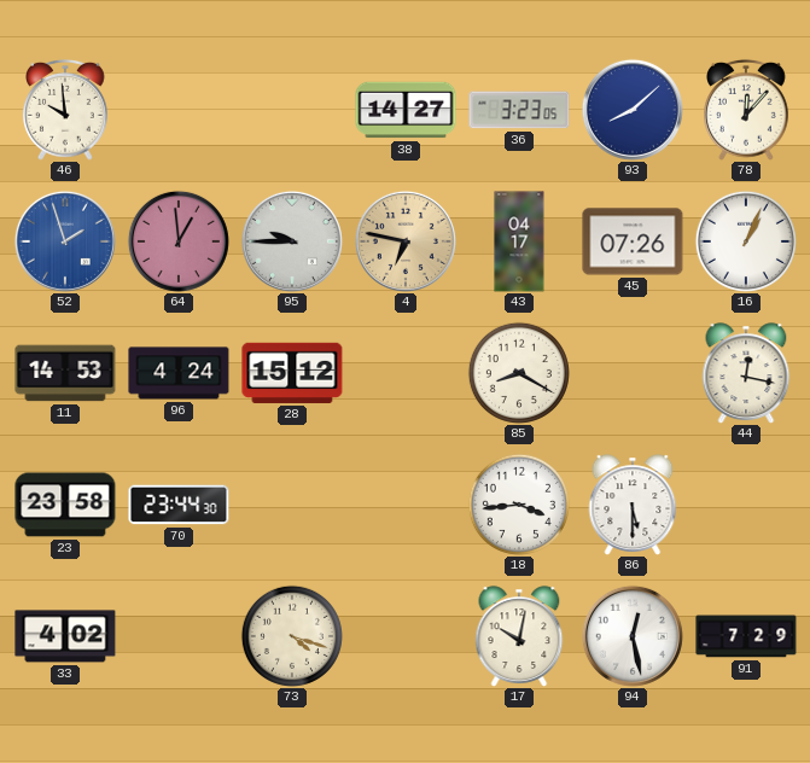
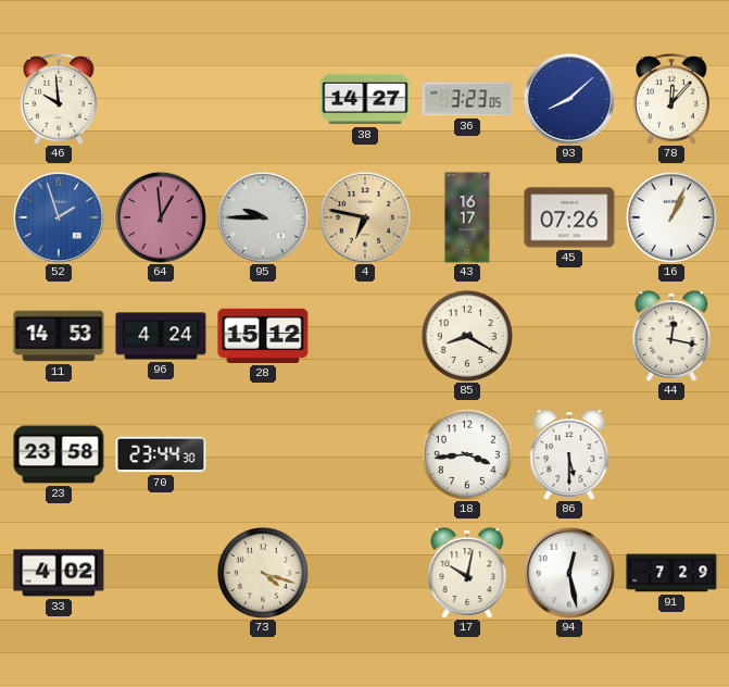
43: 04:17 -> 16:17
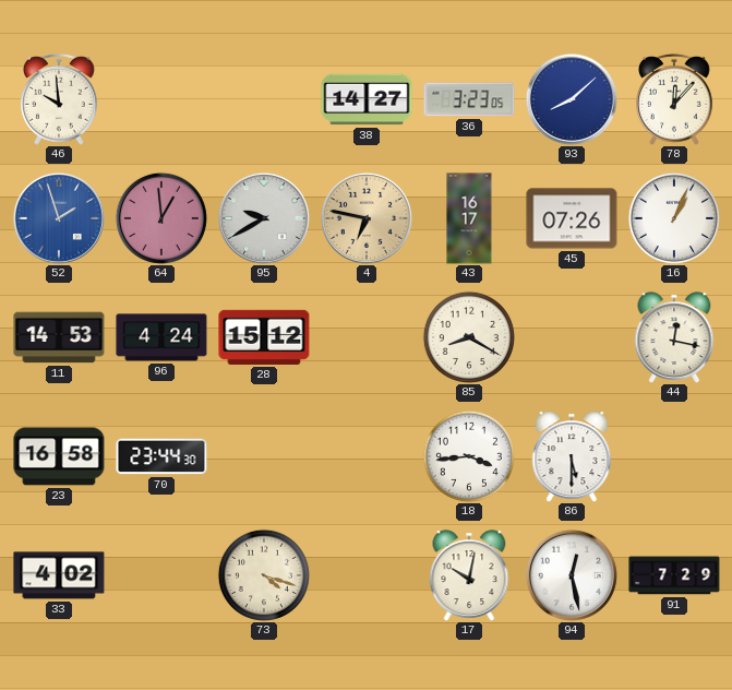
95: 9:45 -> 9:40
23: 23:58 -> 16:58
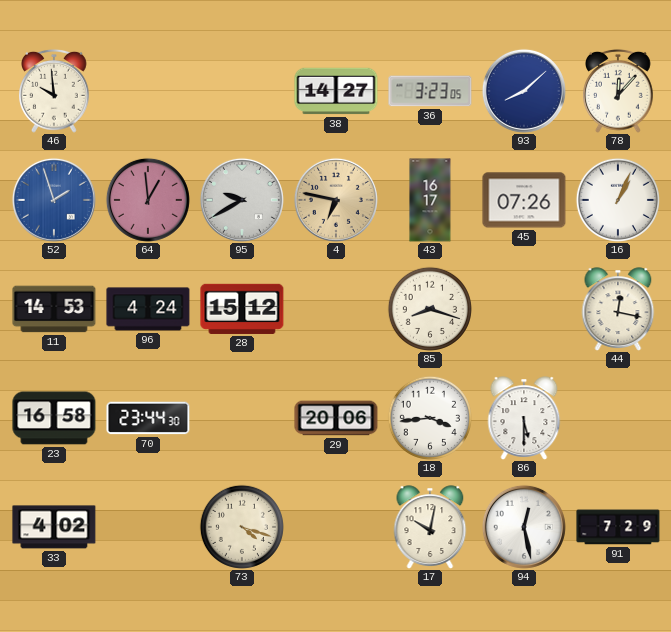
85: 8:20 -> 8:18
29: none -> 20:06
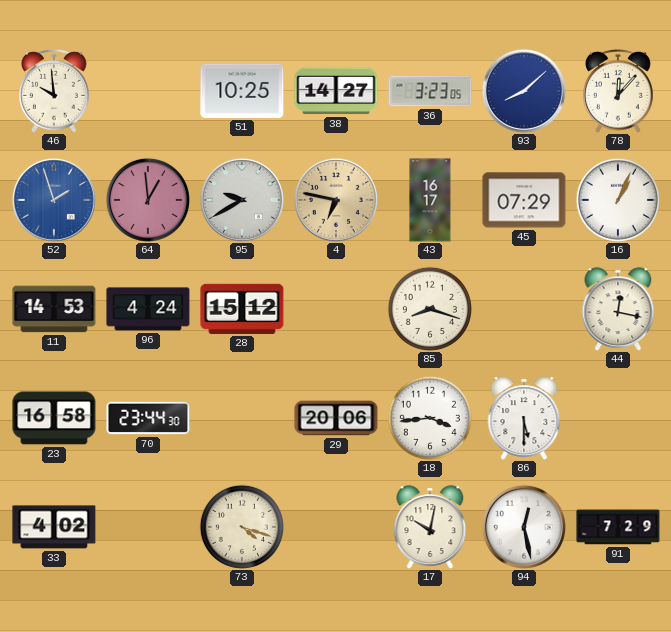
51: none -> 10:25
45: 07:26 -> 07:29
